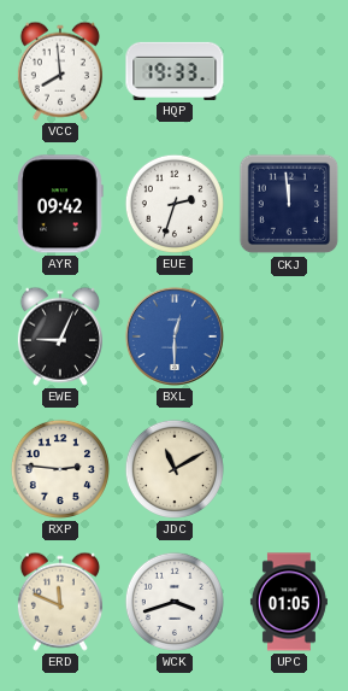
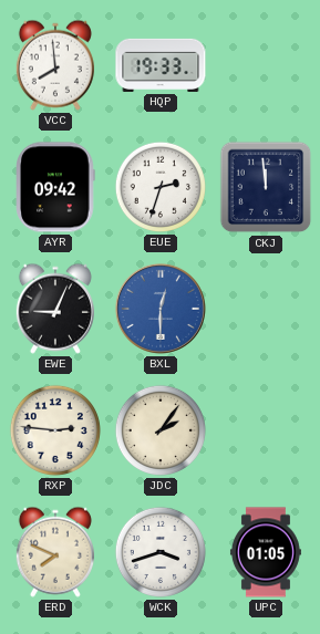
JDC: 11:10 -> 2:06
ERD: 11:49 -> 7:49
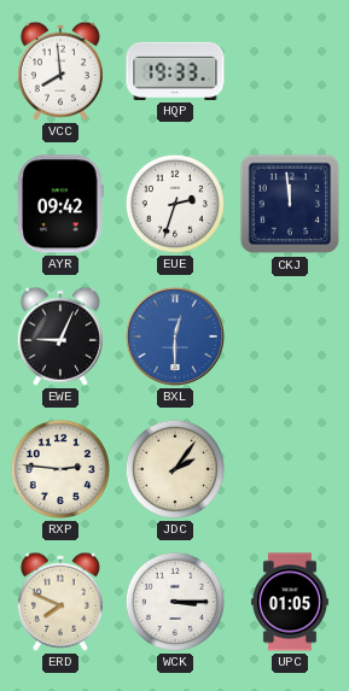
WCK: 3:42 -> 3:15
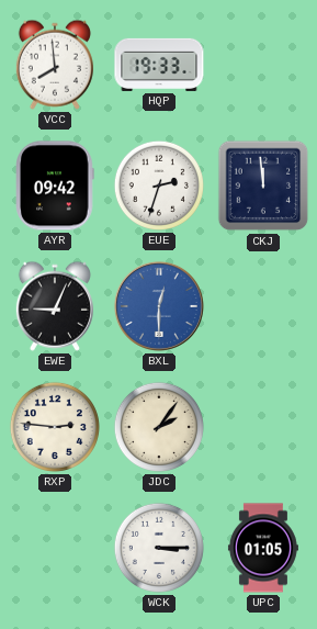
ERD: 7:49 -> none
